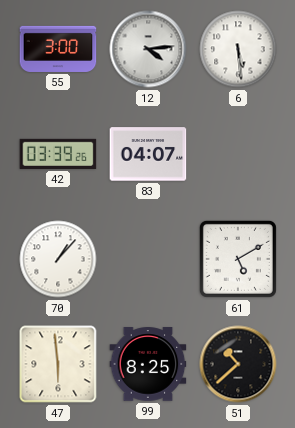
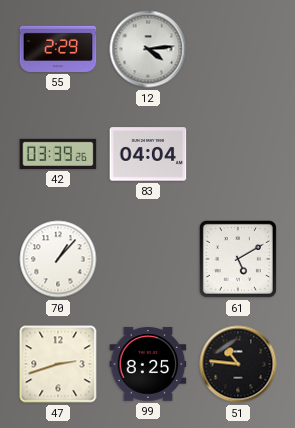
55: 3:00 -> 2:29
6: 5:29 -> none
83: 04:07 -> 04:04
47: 5:59 -> 2:42
51: 10:38 -> 10:46
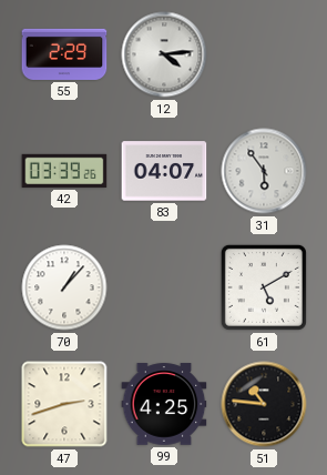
83: 04:04 -> 04:07
31: none -> 5:54
99: 8:25 -> 4:25
